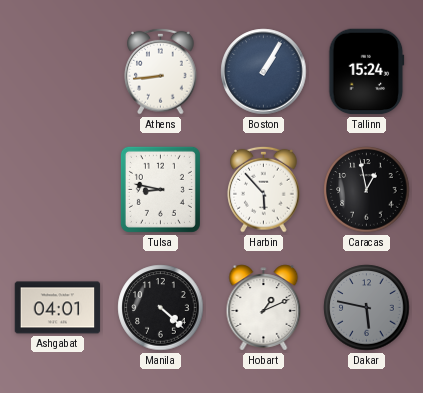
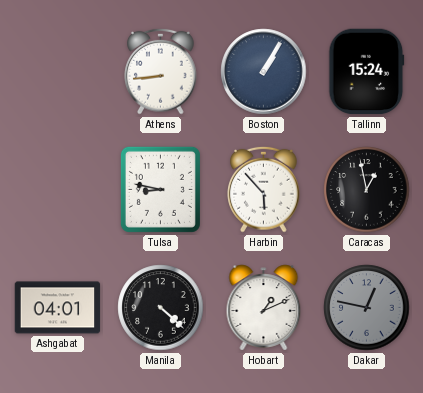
Dakar: 5:47 -> 12:47
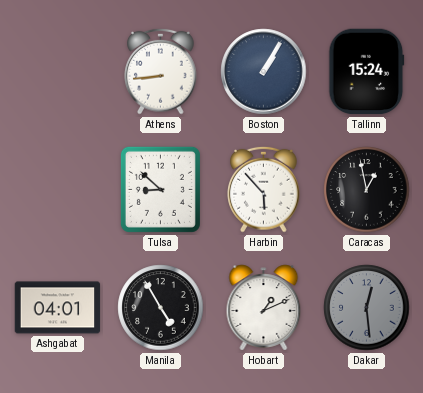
Tulsa: 8:47 -> 8:52
Manila: 4:22 -> 4:55
Dakar: 12:47 -> 12:29
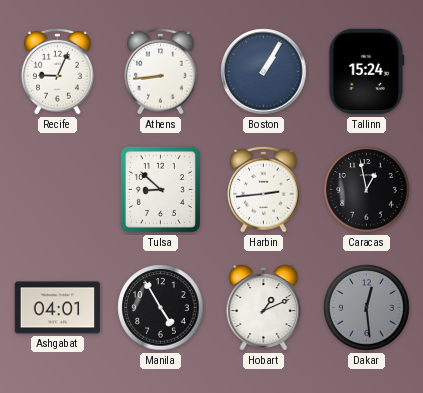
Recife: none -> 9:04
Harbin: 5:53 -> 2:44
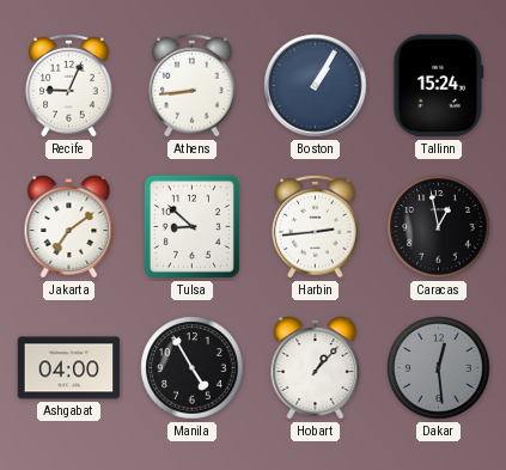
Jakarta: none -> 7:09
Ashgabat: 04:01 -> 04:00
Hobart: 1:11 -> 1:07
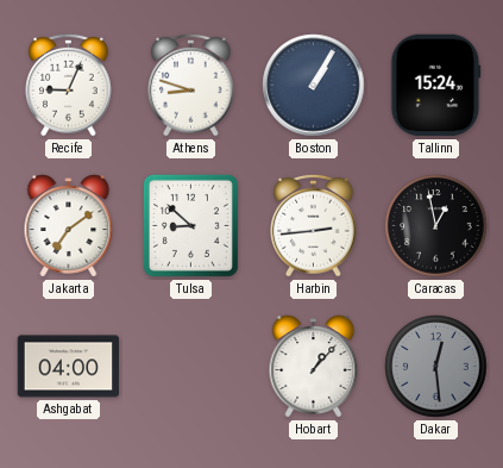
Athens: 8:44 -> 8:48
Manila: 4:55 -> none
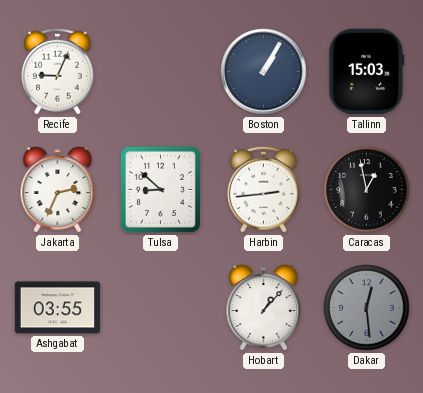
Athens: 8:48 -> none
Tallinn: 15:24 -> 15:03
Jakarta: 7:09 -> 2:34
Ashgabat: 04:00 -> 03:55
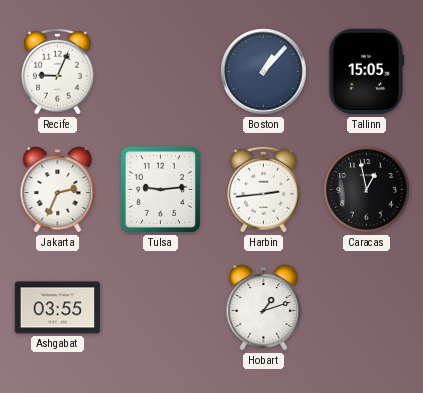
Boston: 1:05 -> 1:07
Tallinn: 15:03 -> 15:05
Tulsa: 8:52 -> 9:14
Hobart: 1:07 -> 1:12
Dakar: 12:29 -> none
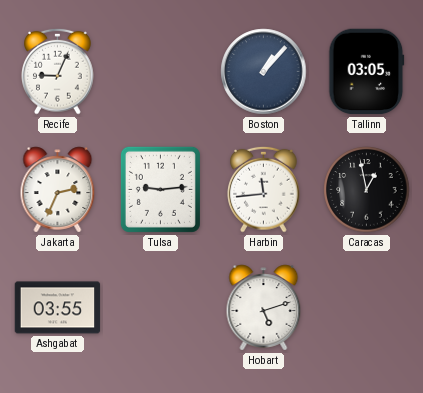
Tallinn: 15:05 -> 03:05
Harbin: 2:44 -> 11:44
Hobart: 1:12 -> 5:12
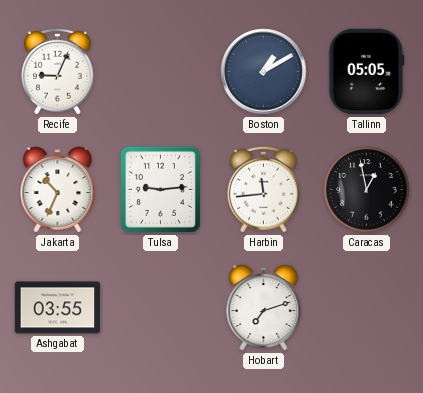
Boston: 1:07 -> 1:10
Tallinn: 03:05 -> 05:05
Jakarta: 2:34 -> 10:34
Hobart: 5:12 -> 7:12
